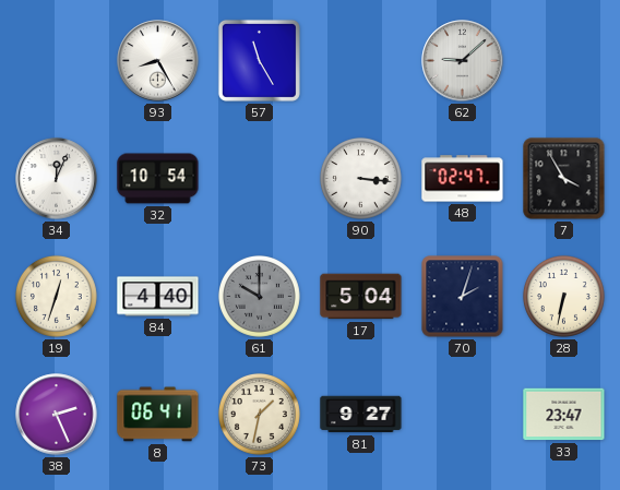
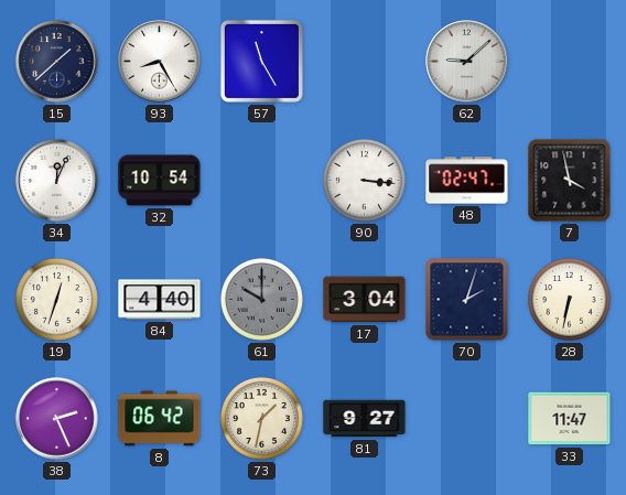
15: none -> 1:38
7: 3:55 -> 3:58
17: 5:04 -> 3:04
8: 06:41 -> 06:42
33: 23:47 -> 11:47
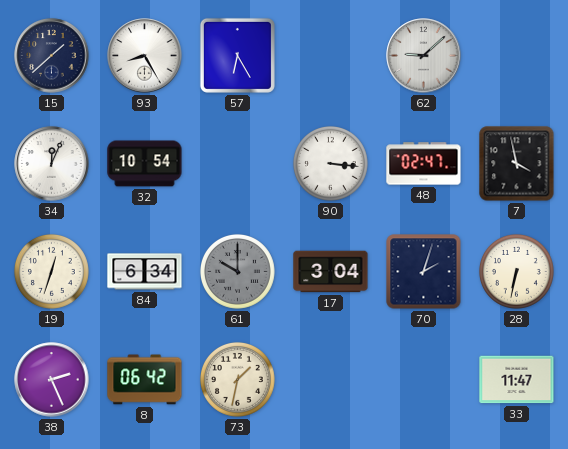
57: 11:25 -> 6:25
84: 4:40 -> 6:34
81: 9:27 -> none
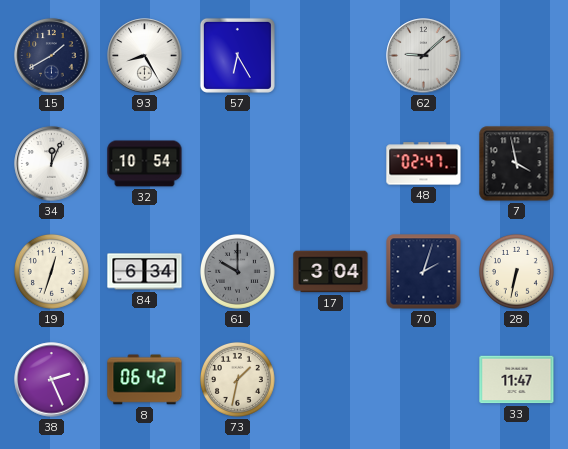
15: 1:38 -> 1:40
90: 3:16 -> none
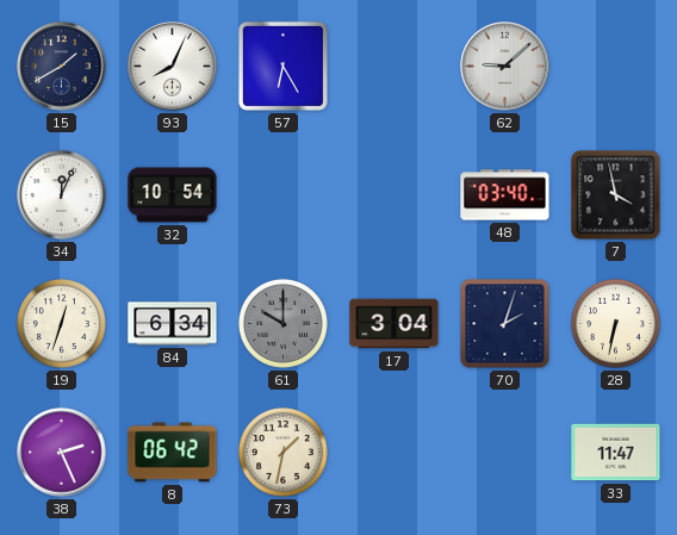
93: 8:25 -> 8:04
48: 02:47 -> 03:40
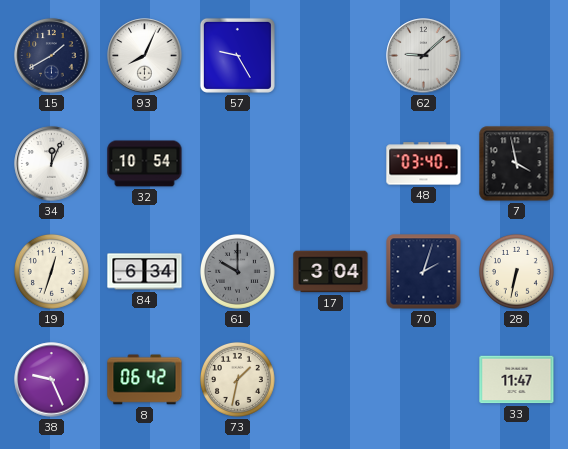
57: 6:25 -> 9:25
38: 2:26 -> 9:26
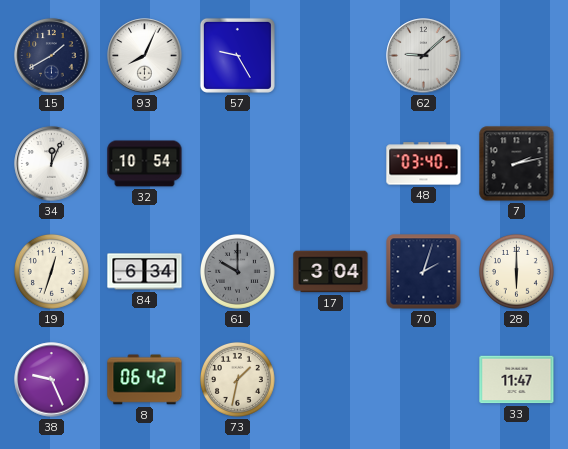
7: 3:58 -> 2:13
28: 6:32 -> 6:00
